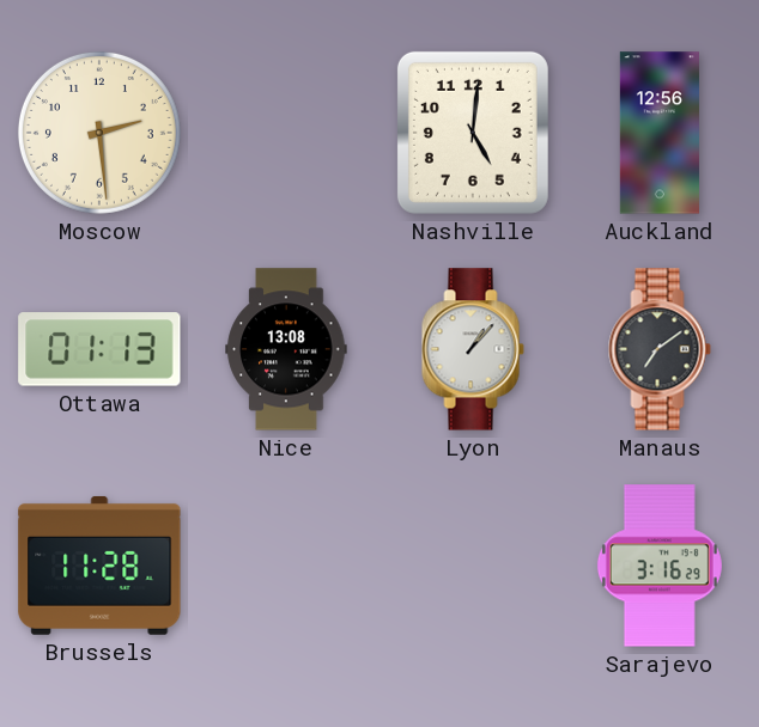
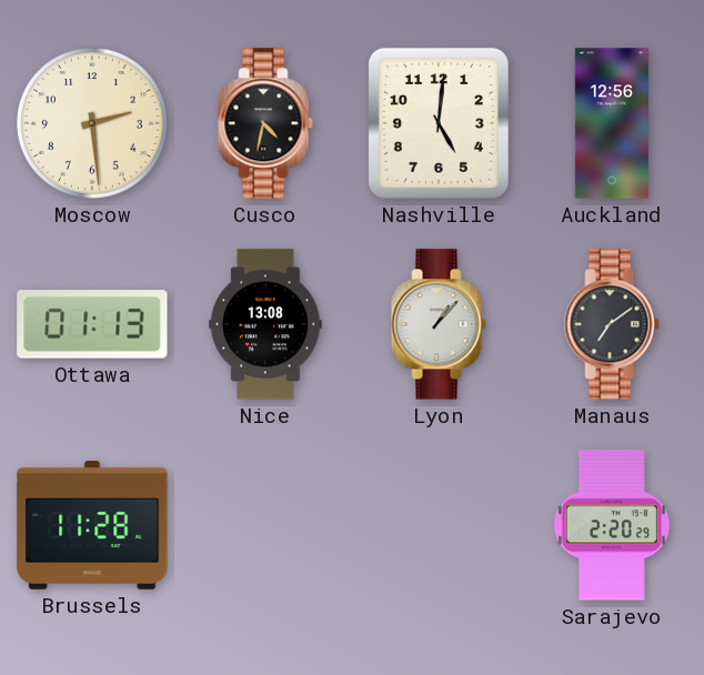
Cusco: none -> 4:32
Sarajevo: 3:16 -> 2:20
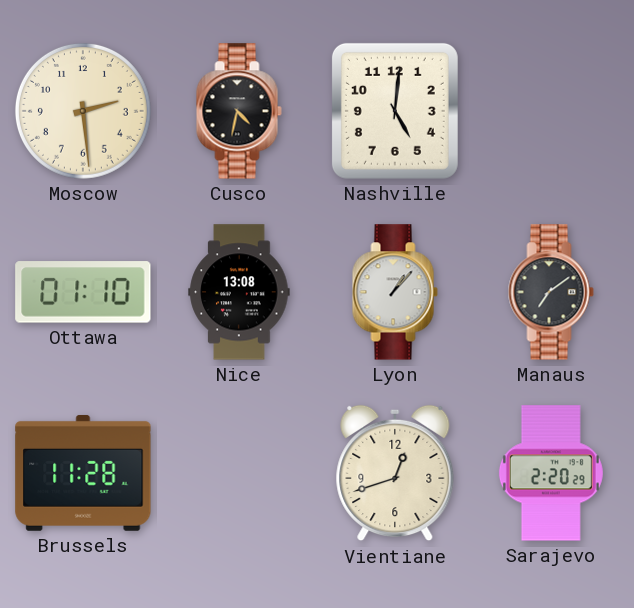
Auckland: 12:56 -> none
Ottawa: 01:13 -> 01:10
Vientiane: none -> 12:42
